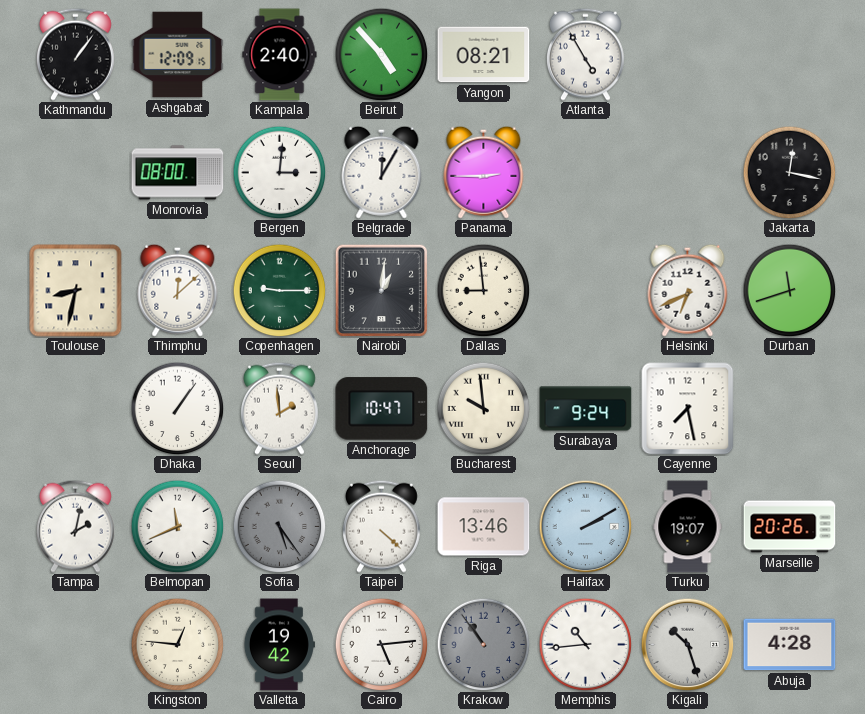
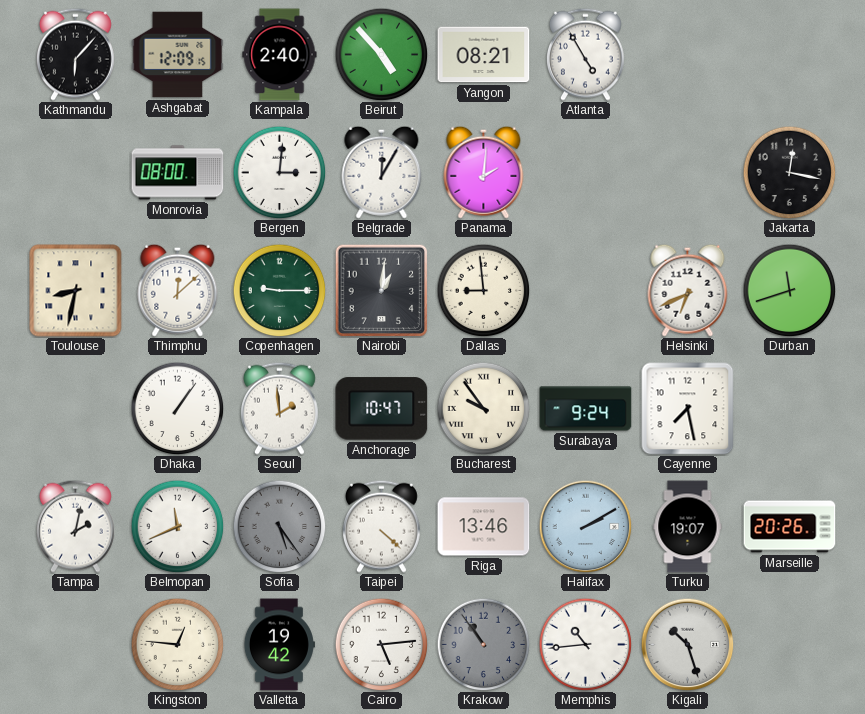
Kathmandu: 1:06 -> 6:07
Panama: 2:45 -> 2:01
Bucharest: 9:59 -> 9:54
Abuja: 4:28 -> none
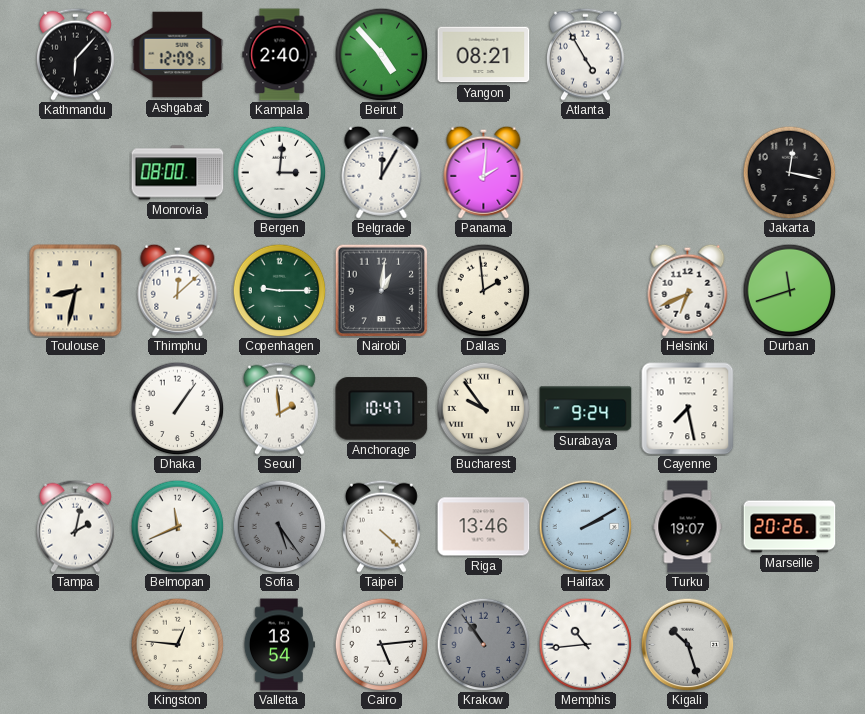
Dallas: 8:59 -> 1:59
Valletta: 19:42 -> 18:54
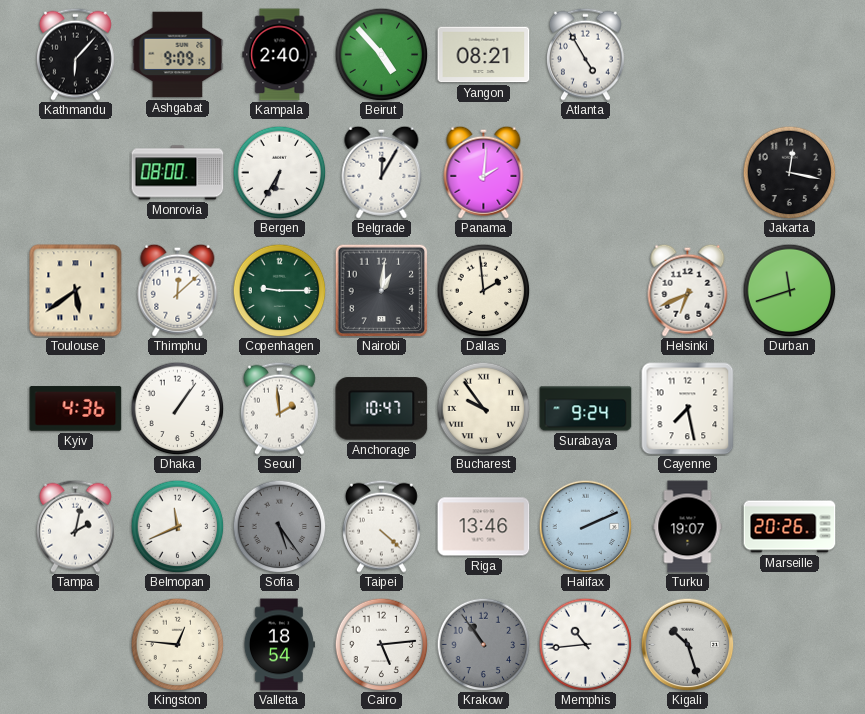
Ashgabat: 12:09 -> 9:09
Bergen: 3:01 -> 6:35
Toulouse: 8:32 -> 5:39
Kyiv: none -> 4:36
Halifax: 2:10 -> 2:11
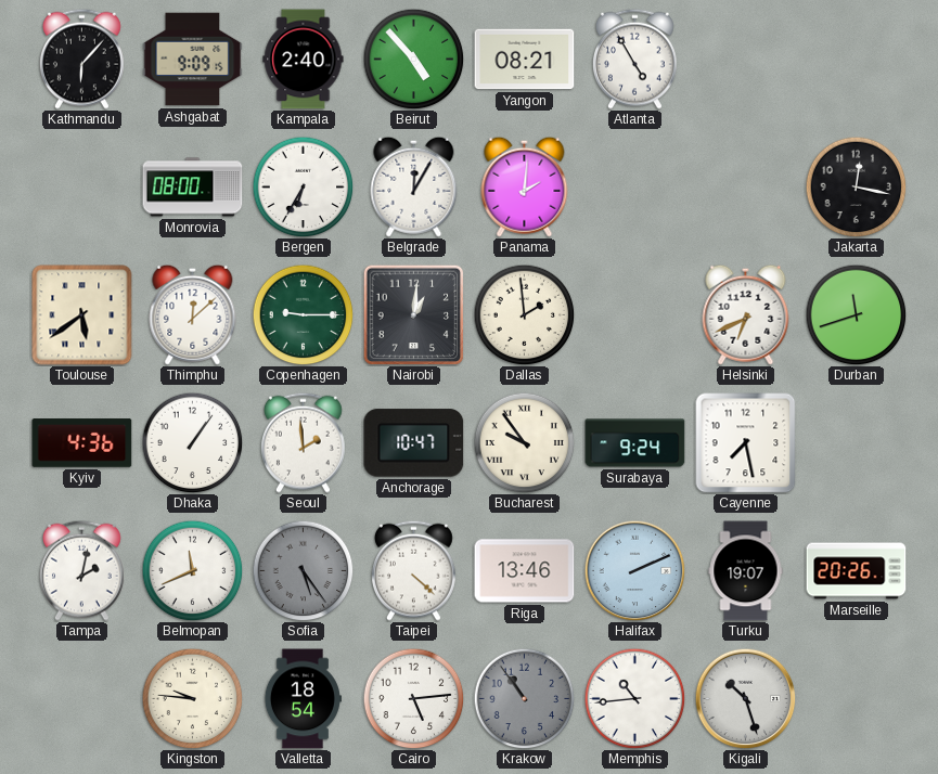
Kingston: 12:46 -> 9:46
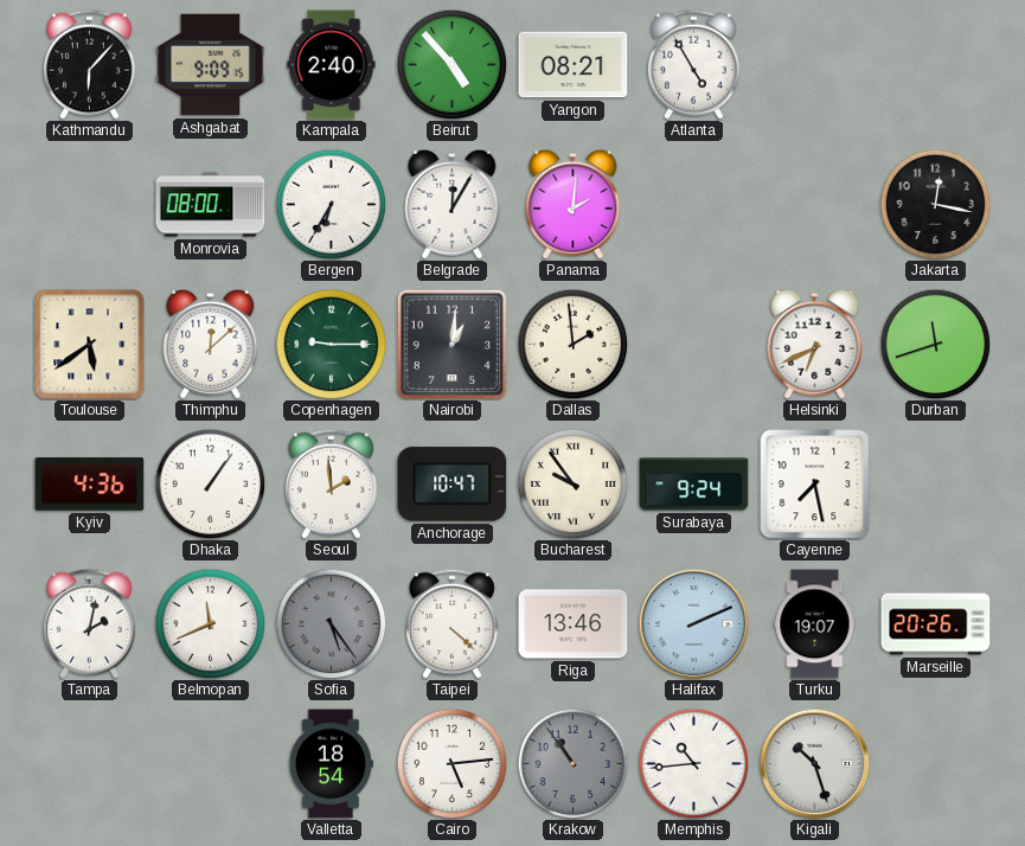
Kingston: 9:46 -> none
